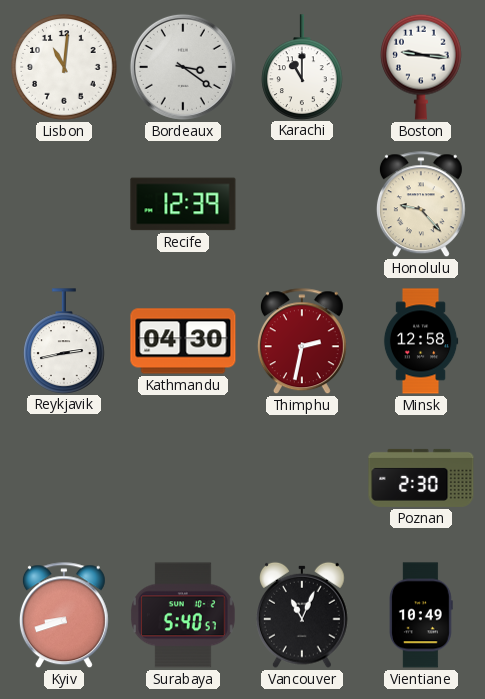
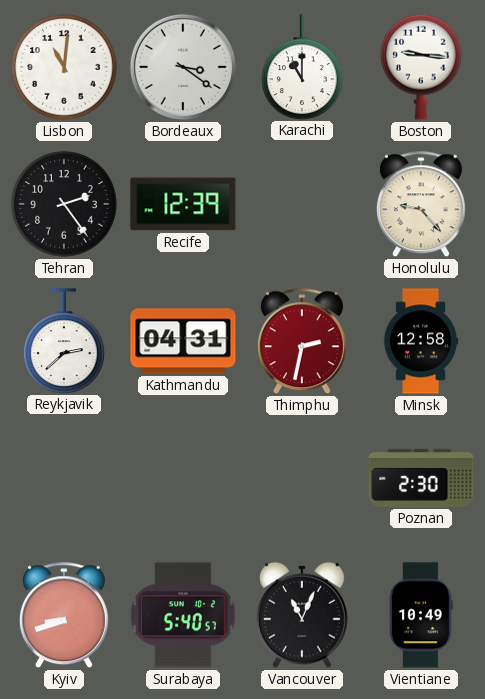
Tehran: none -> 2:24
Reykjavik: 2:43 -> 2:38
Kathmandu: 04:30 -> 04:31
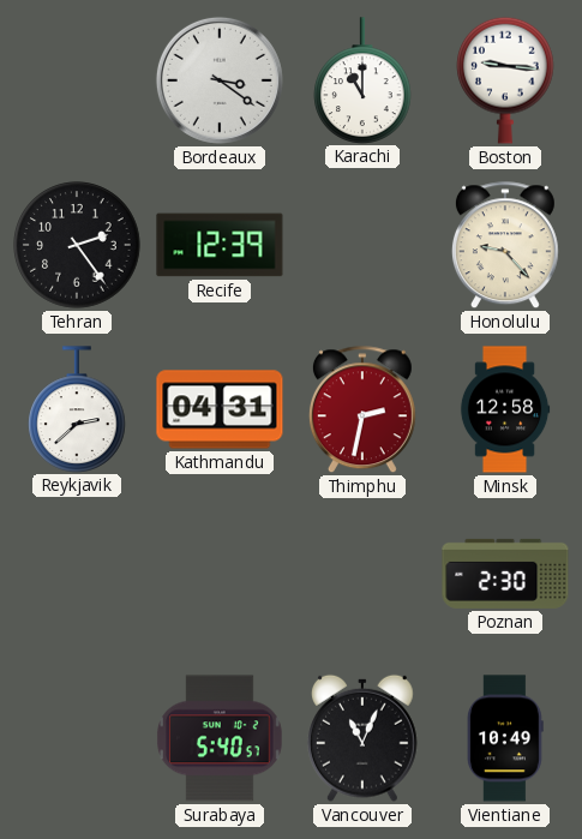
Lisbon: 11:01 -> none
Kyiv: 8:42 -> none
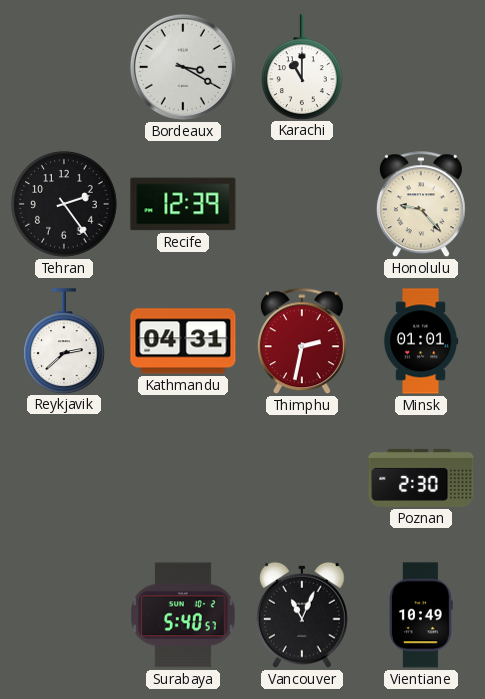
Bordeaux: 3:21 -> 3:20
Boston: 9:16 -> none
Minsk: 12:58 -> 01:01
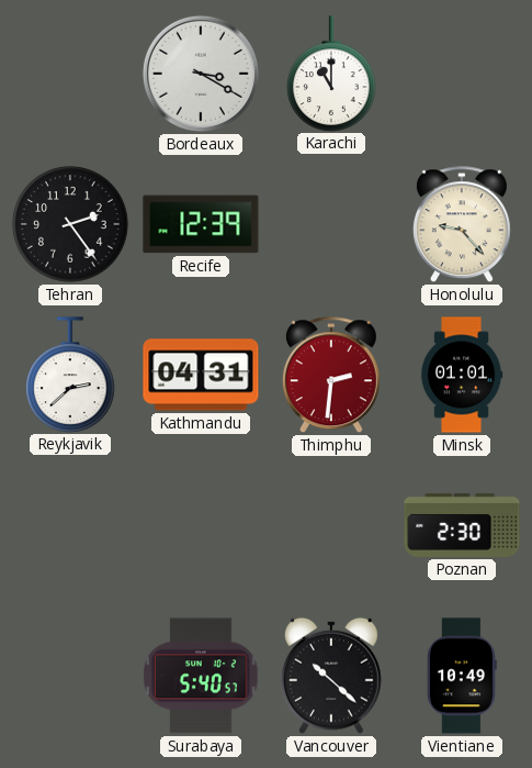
Thimphu: 2:32 -> 2:31
Vancouver: 11:04 -> 10:22
